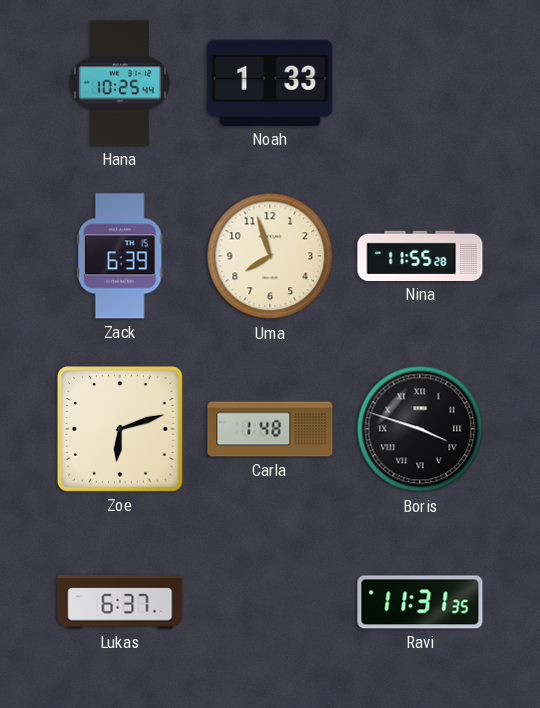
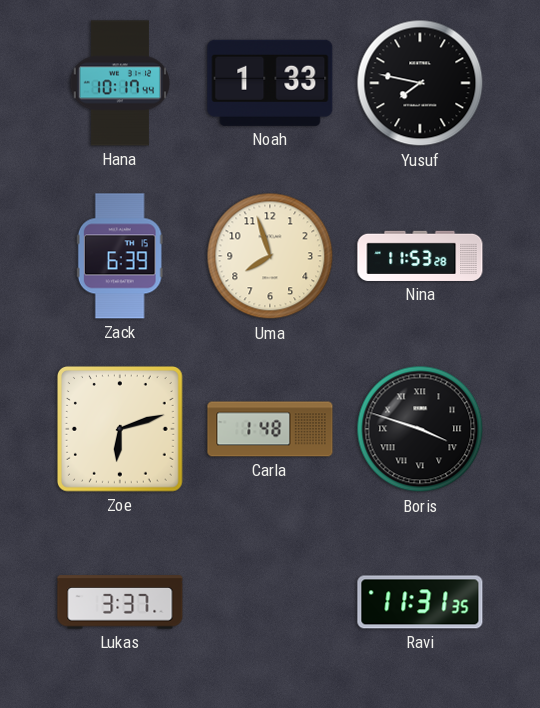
Hana: 10:25 -> 10:17
Yusuf: none -> 7:47
Nina: 11:55 -> 11:53
Lukas: 6:37 -> 3:37
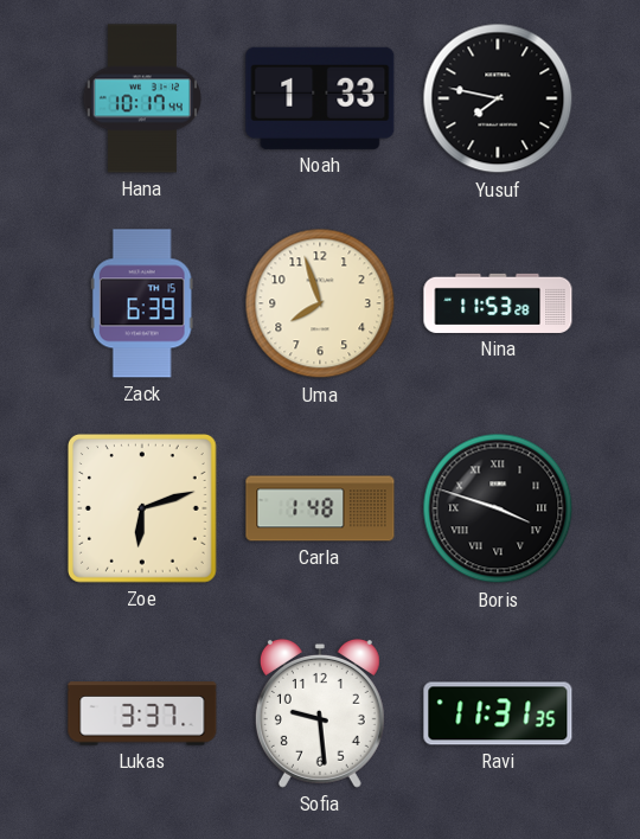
Sofia: none -> 9:29
